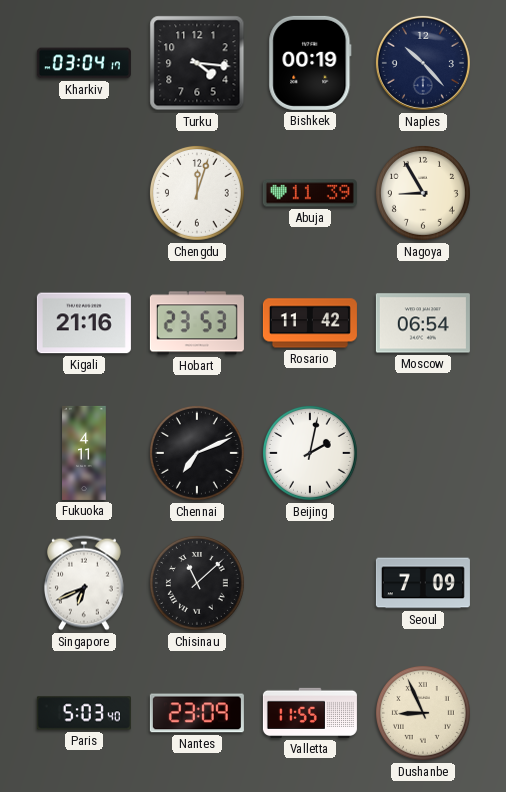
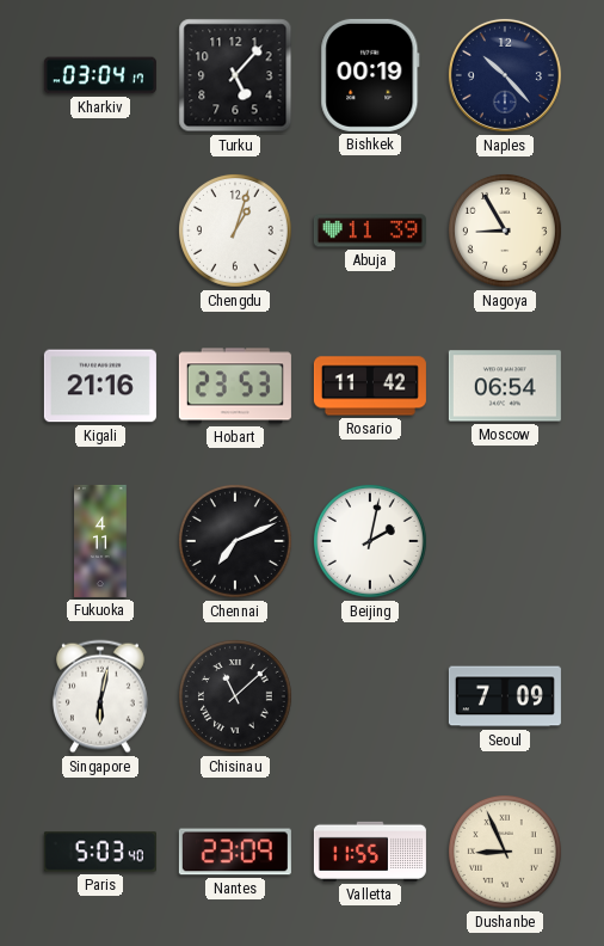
Turku: 4:16 -> 5:07
Chengdu: 12:03 -> 1:03
Singapore: 6:41 -> 6:02
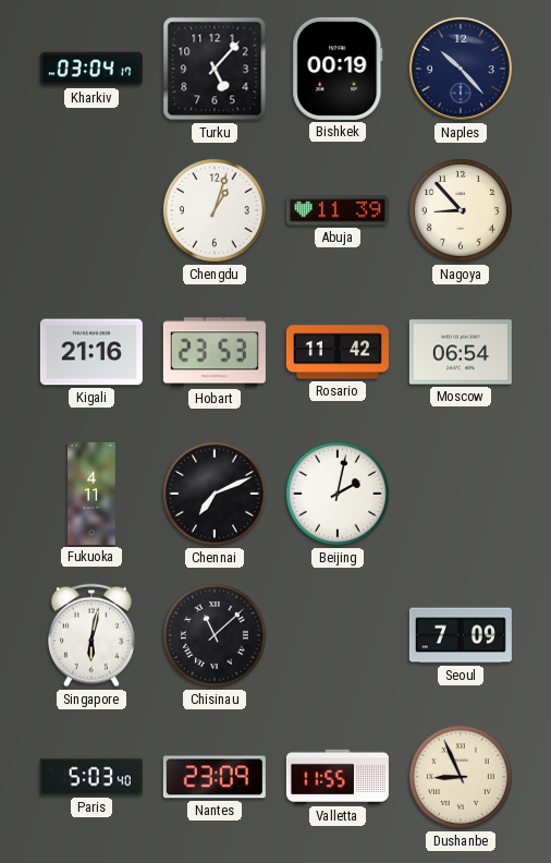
Nagoya: 8:55 -> 8:53
